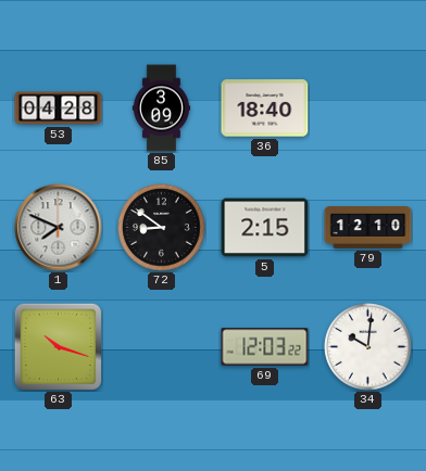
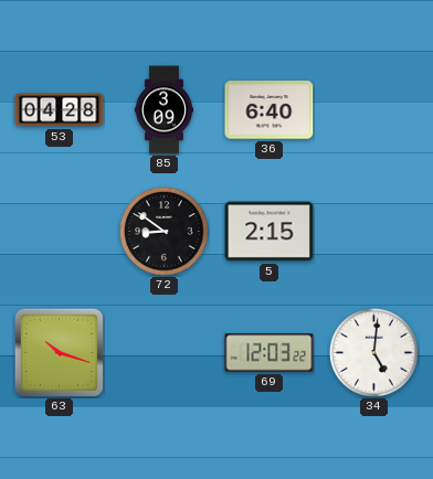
36: 18:40 -> 6:40
1: 7:49 -> none
79: 12:10 -> none
34: 10:01 -> 5:01
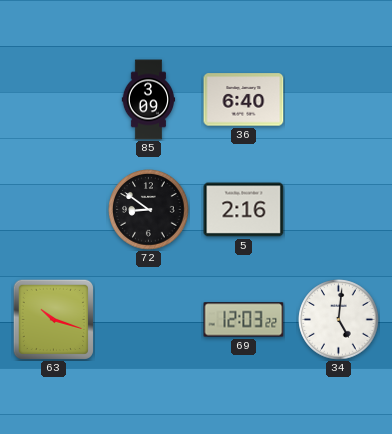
53: 04:28 -> none
5: 2:15 -> 2:16
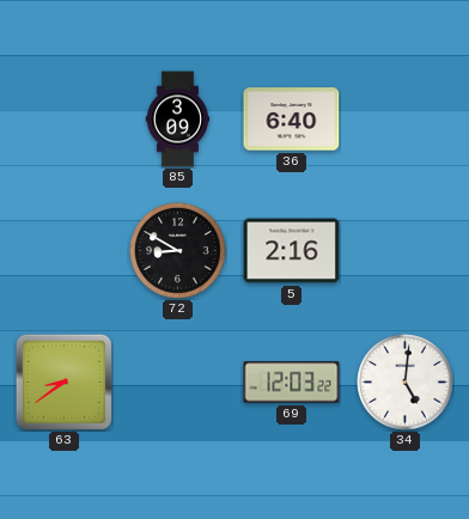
72: 8:51 -> 8:50
63: 10:18 -> 8:39
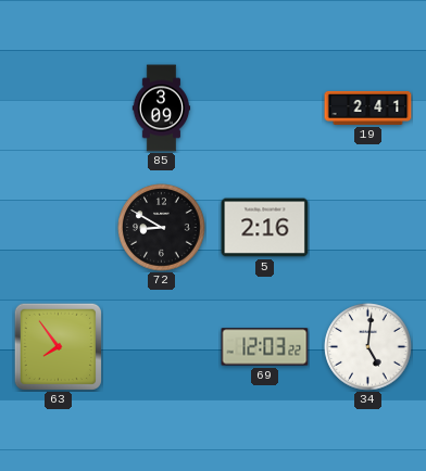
36: 6:40 -> none
19: none -> 2:41
63: 8:39 -> 7:54
